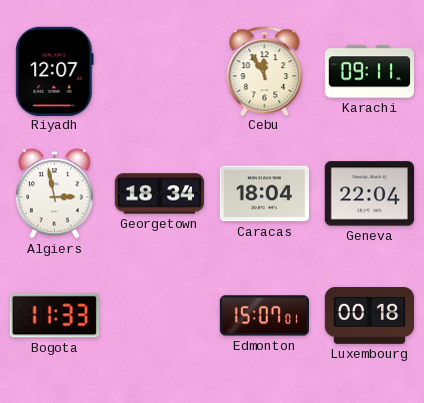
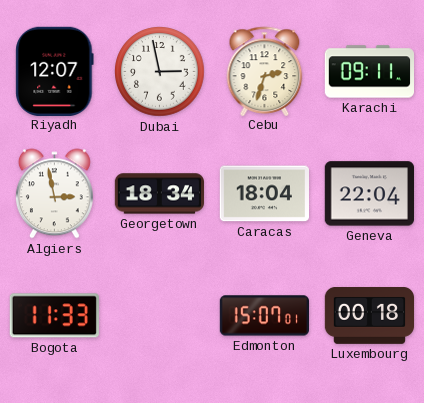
Dubai: none -> 2:58
Cebu: 11:55 -> 2:33
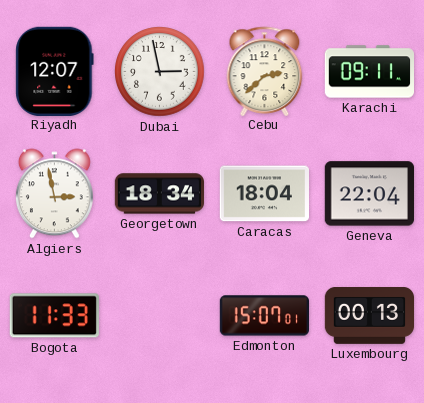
Cebu: 2:33 -> 2:38
Luxembourg: 00:18 -> 00:13
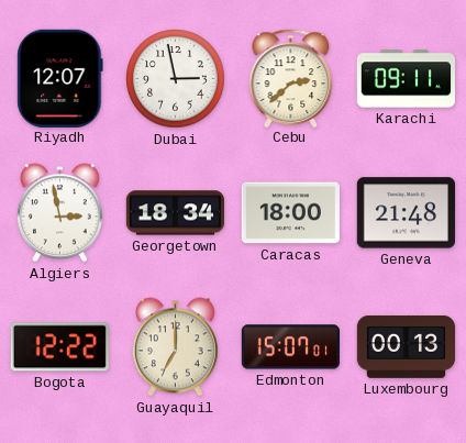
Caracas: 18:04 -> 18:00
Geneva: 22:04 -> 21:48
Bogota: 11:33 -> 12:22
Guayaquil: none -> 7:00
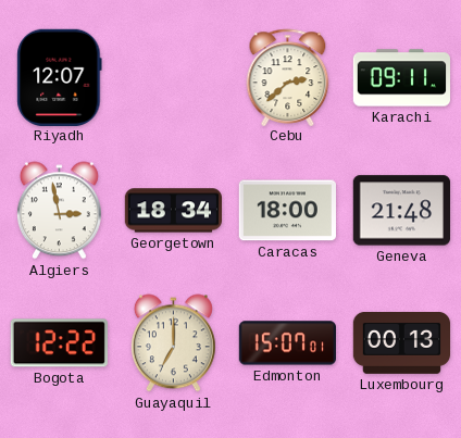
Dubai: 2:58 -> none
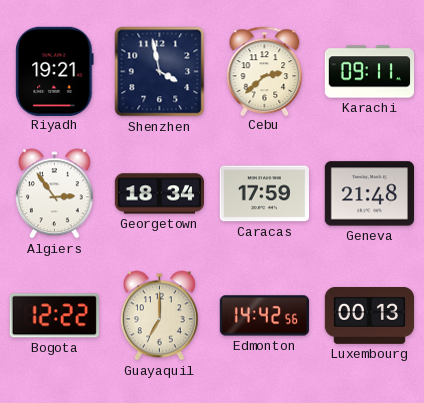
Riyadh: 12:07 -> 19:21
Shenzhen: none -> 3:58
Algiers: 2:58 -> 2:54
Caracas: 18:00 -> 17:59
Edmonton: 15:07 -> 14:42
